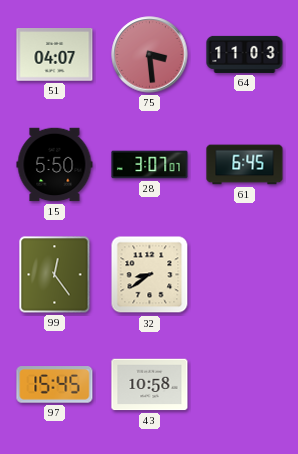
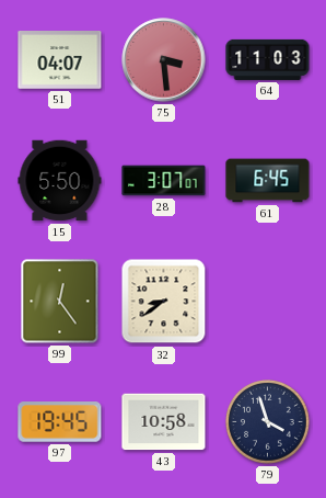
97: 15:45 -> 19:45
79: none -> 3:57
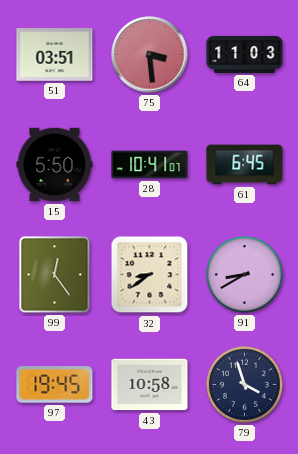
51: 04:07 -> 03:51
28: 3:07 -> 10:41
91: none -> 8:40
